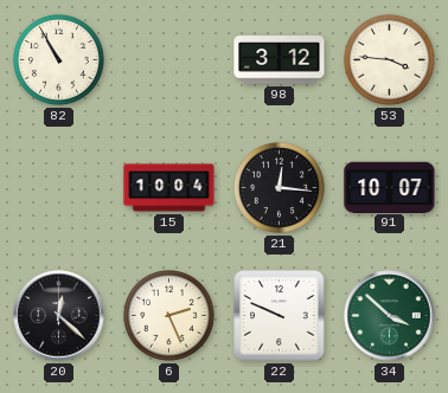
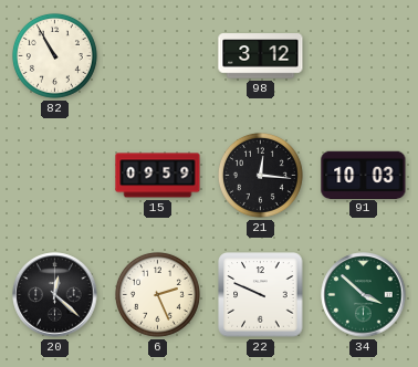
53: 3:46 -> none
15: 10:04 -> 09:59
91: 10:07 -> 10:03
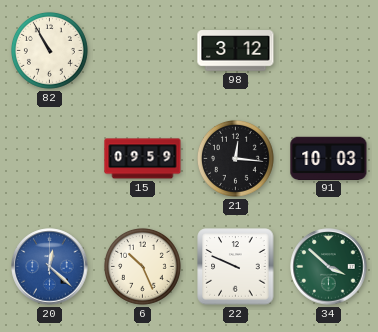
20 dial: black -> blue
6: 2:26 -> 10:26
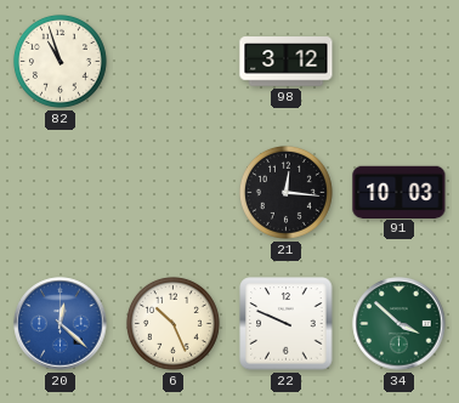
82: 10:55 -> 10:57
15: 09:59 -> none
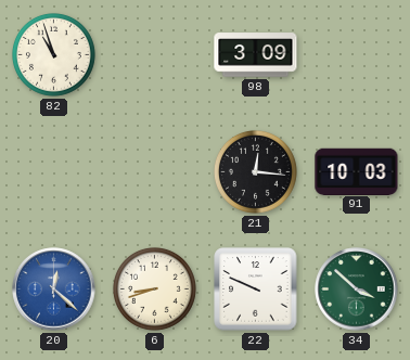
98: 3:12 -> 3:09
6: 10:26 -> 8:42
